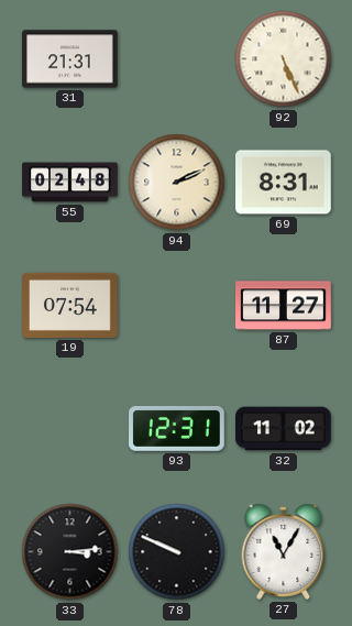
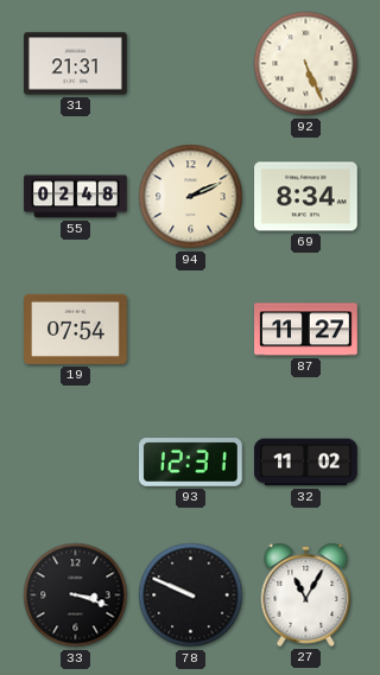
69: 8:31 -> 8:34
33: 3:14 -> 3:18
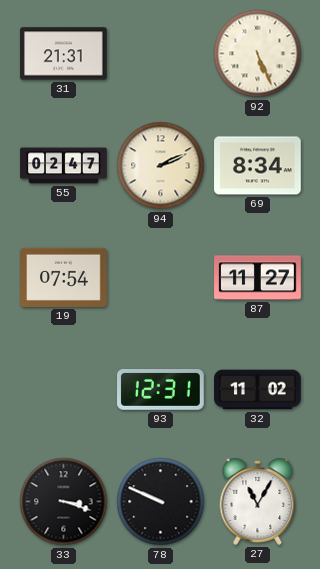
55: 02:48 -> 02:47
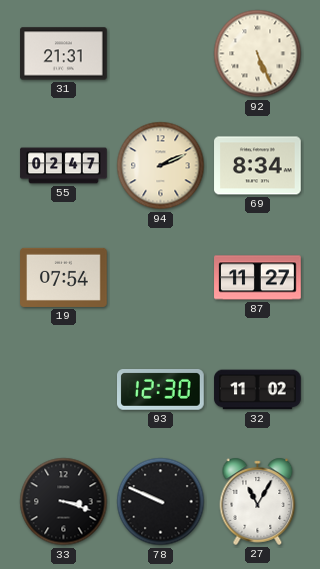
93: 12:31 -> 12:30
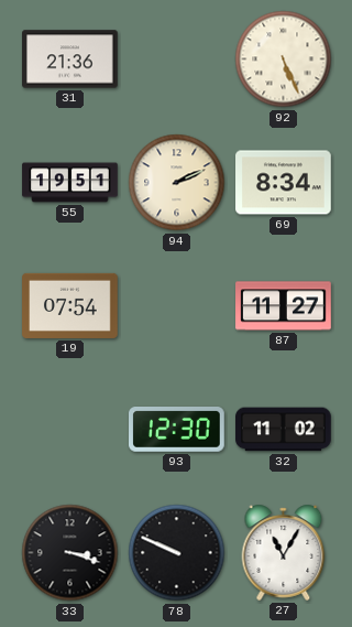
31: 21:31 -> 21:36
55: 02:47 -> 19:51
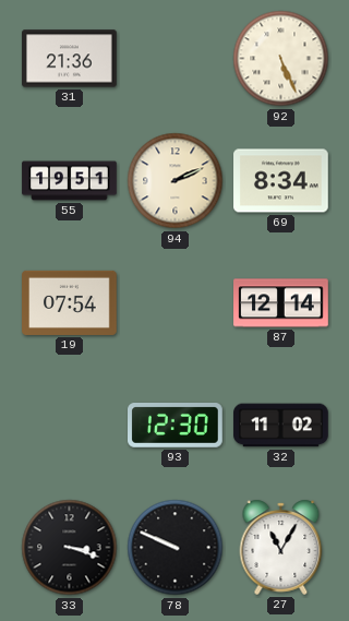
87: 11:27 -> 12:14
